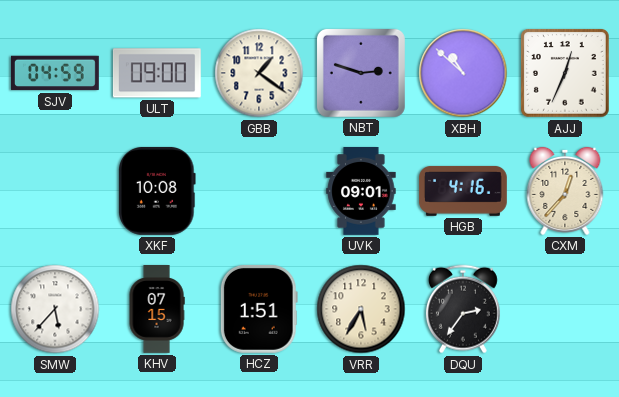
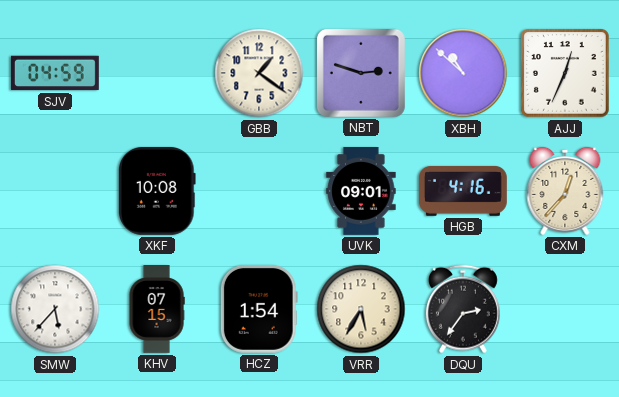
ULT: 09:00 -> none
HCZ: 1:51 -> 1:54
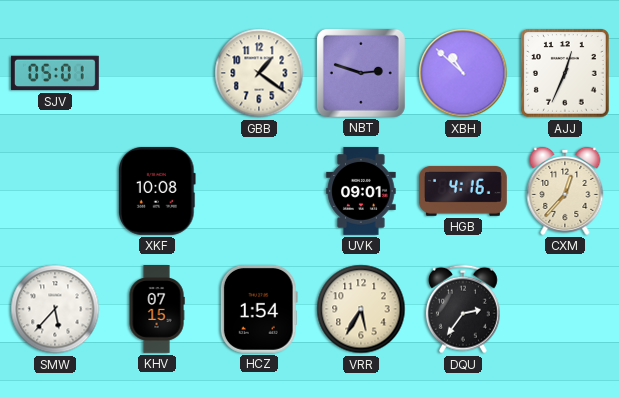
SJV: 04:59 -> 05:01
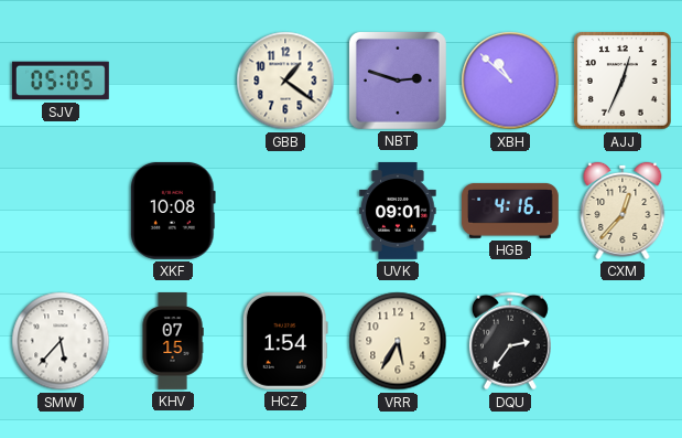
SJV: 05:01 -> 05:05
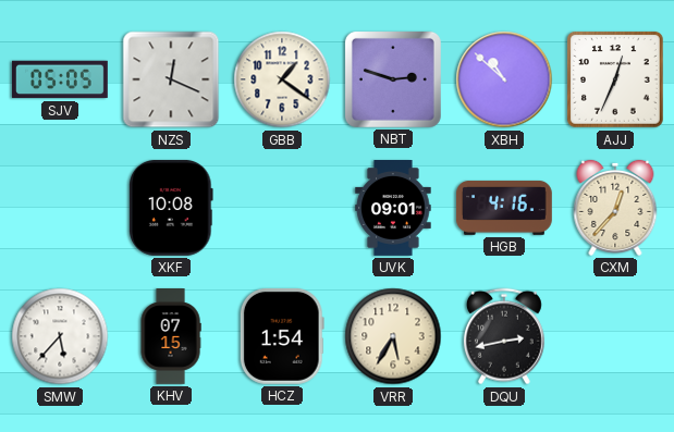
NZS: none -> 12:19
DQU: 2:36 -> 2:43
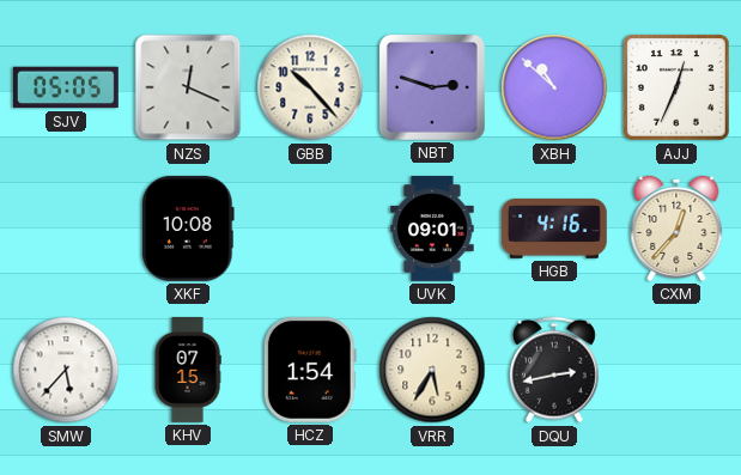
GBB: 1:21 -> 10:23
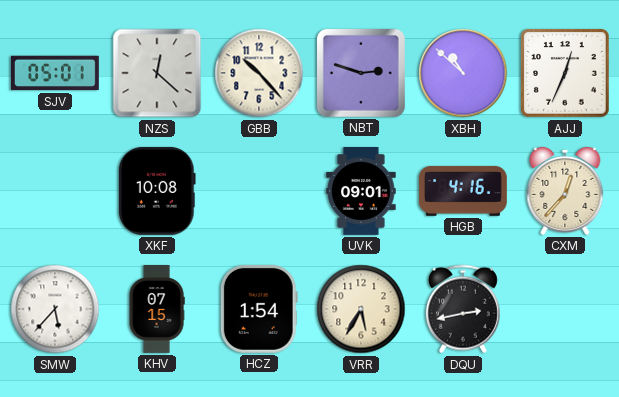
SJV: 05:05 -> 05:01
NZS: 12:19 -> 12:22
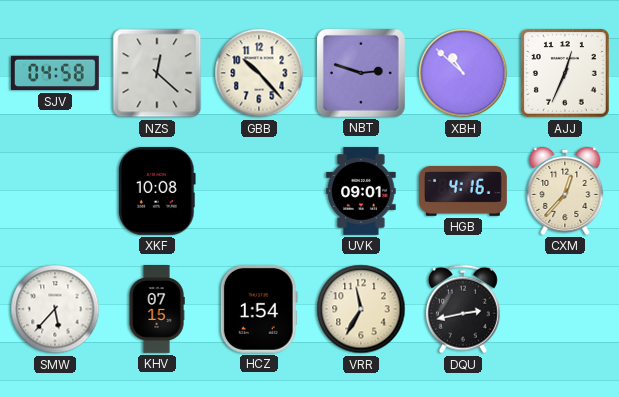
SJV: 05:01 -> 04:58
VRR: 5:35 -> 11:35
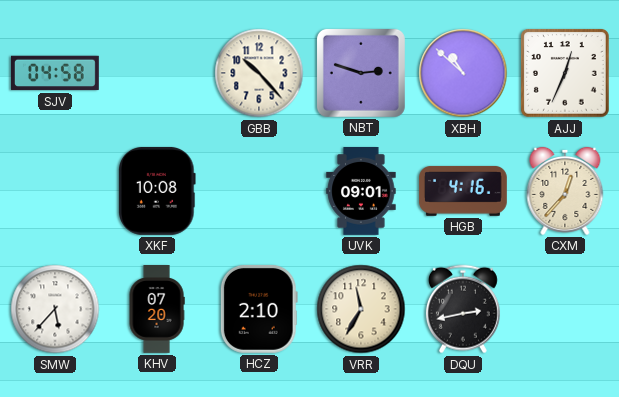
NZS: 12:22 -> none
KHV: 07:15 -> 07:20
HCZ: 1:54 -> 2:10
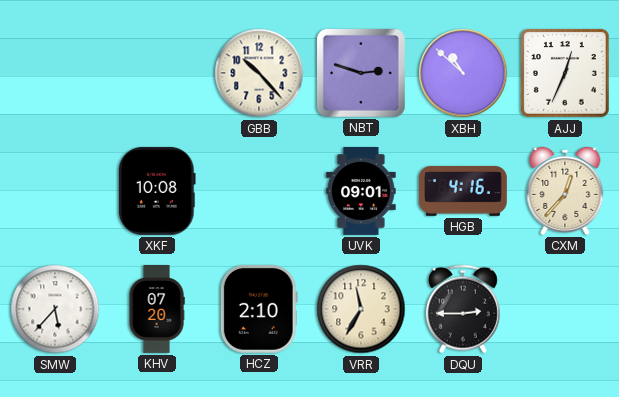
SJV: 04:58 -> none
DQU: 2:43 -> 2:45
